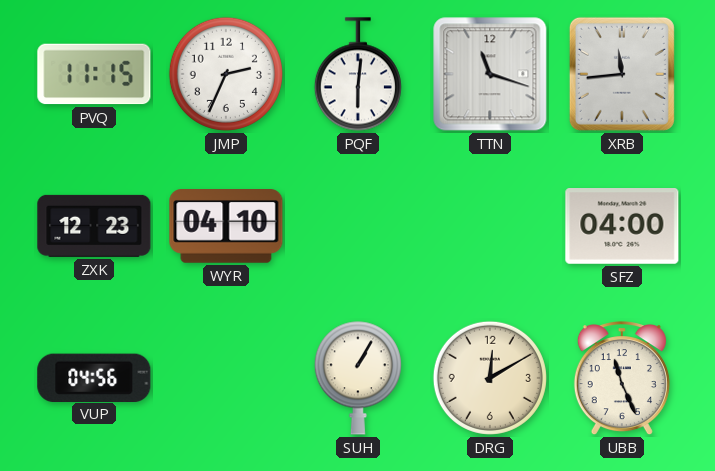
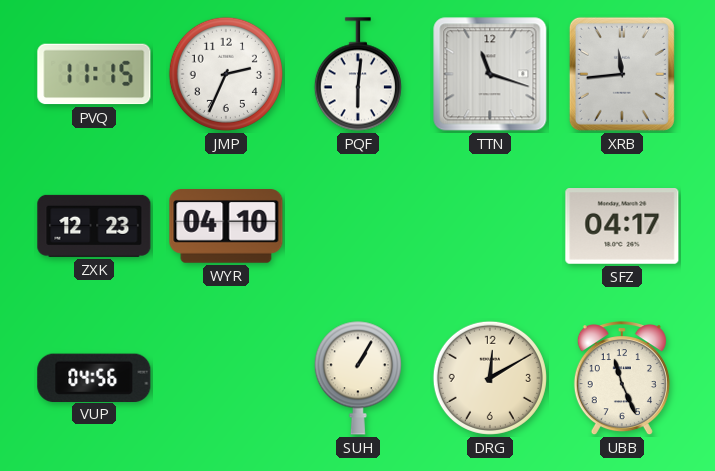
SFZ: 04:00 -> 04:17
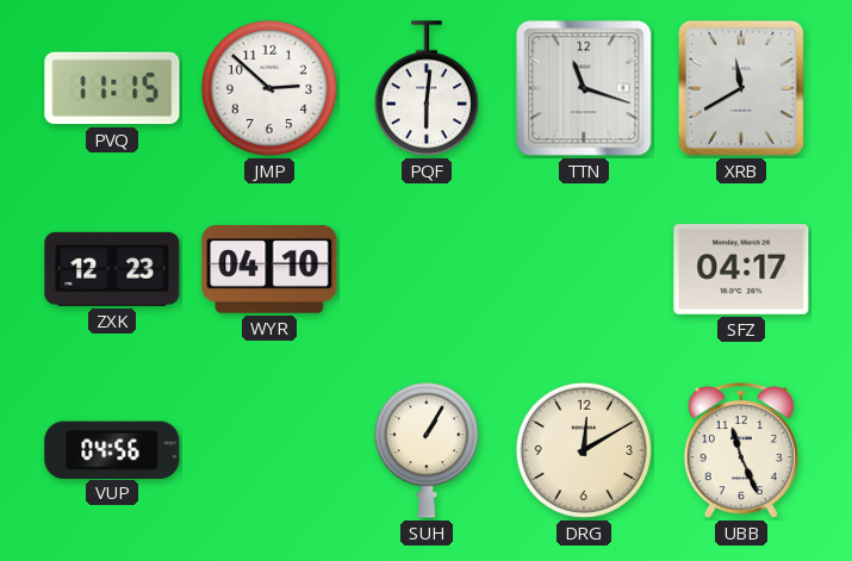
JMP: 2:34 -> 2:52
XRB: 11:44 -> 11:40
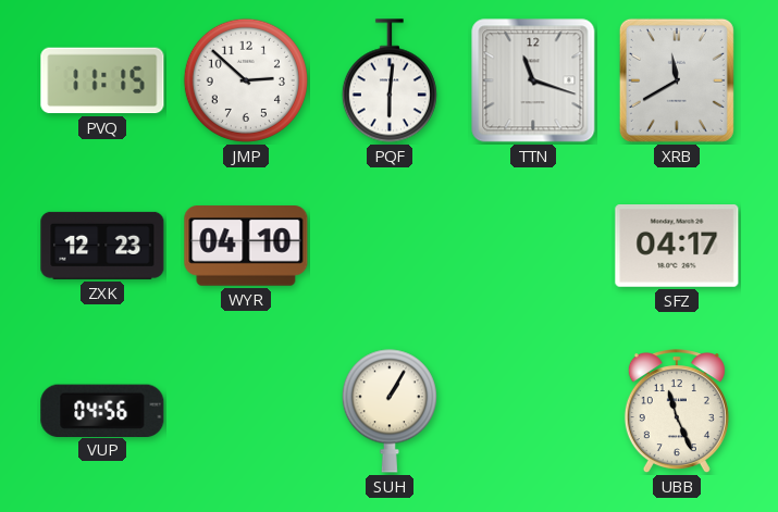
DRG: 12:10 -> none
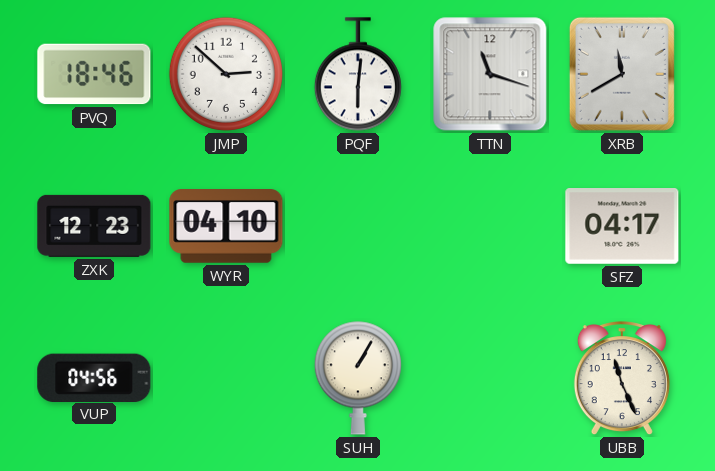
PVQ: 11:15 -> 18:46
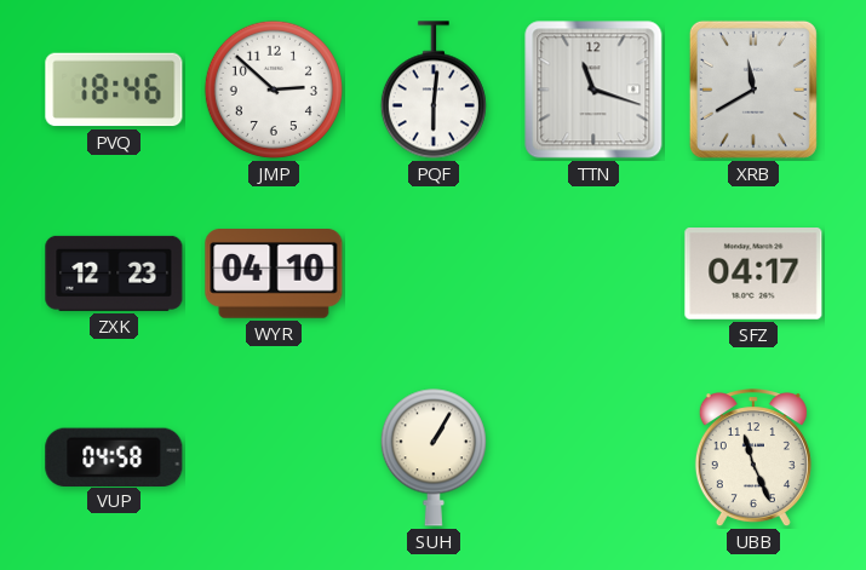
VUP: 04:56 -> 04:58
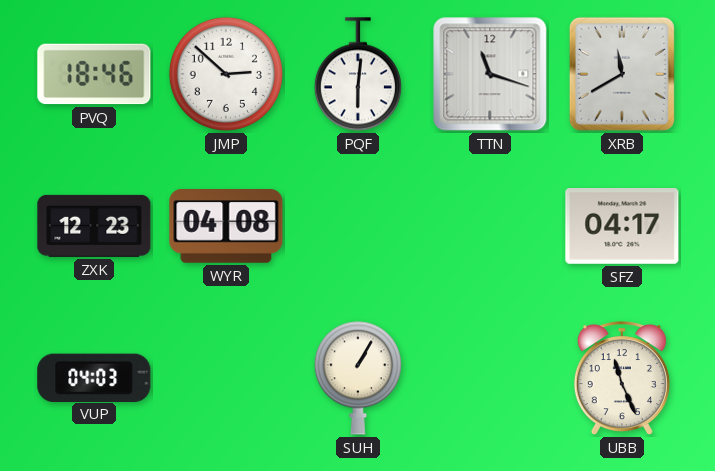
WYR: 04:10 -> 04:08
VUP: 04:58 -> 04:03
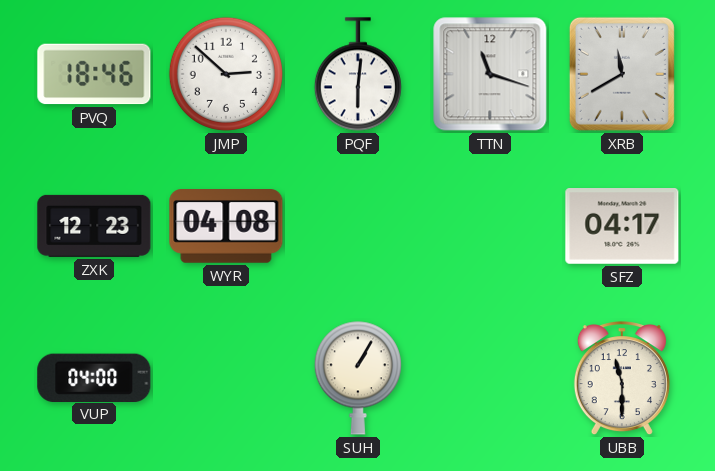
VUP: 04:03 -> 04:00
UBB: 11:26 -> 11:30
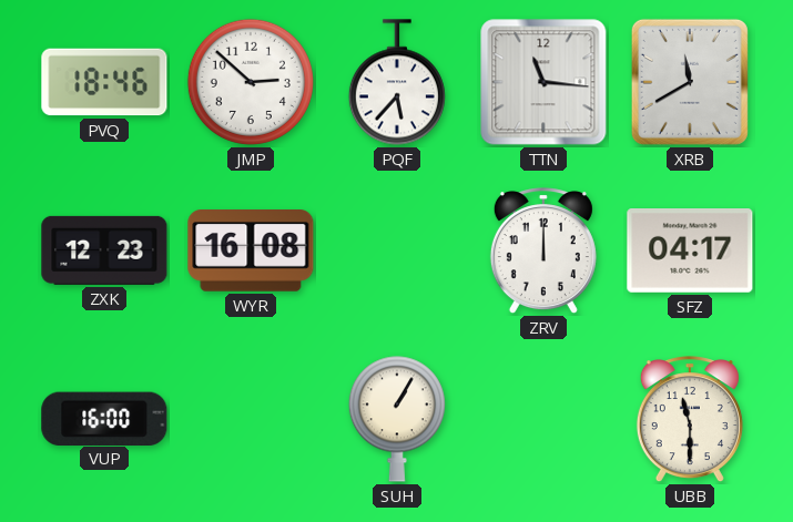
PQF: 6:01 -> 5:37
TTN: 11:18 -> 11:16
WYR: 04:08 -> 16:08
ZRV: none -> 12:00
VUP: 04:00 -> 16:00
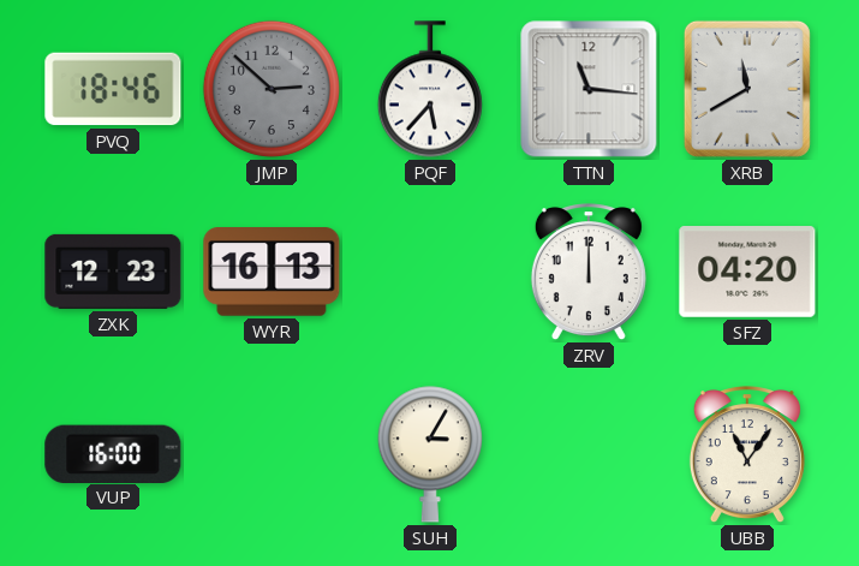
JMP dial: white -> grey
WYR: 16:08 -> 16:13
SFZ: 04:17 -> 04:20
SUH: 1:05 -> 3:05
UBB: 11:30 -> 11:06
